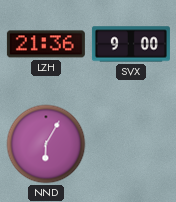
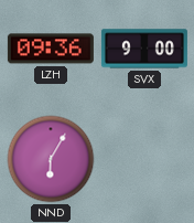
LZH: 21:36 -> 09:36
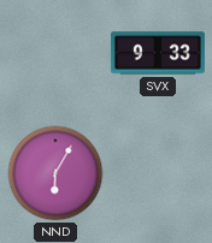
LZH: 09:36 -> none
SVX: 9:00 -> 9:33
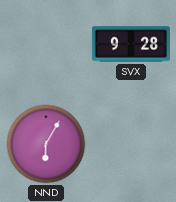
SVX: 9:33 -> 9:28
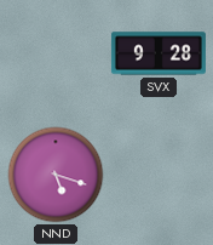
NND: 6:05 -> 5:18
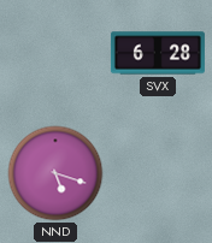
SVX: 9:28 -> 6:28
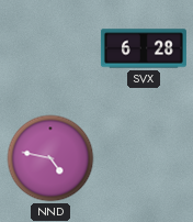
NND: 5:18 -> 4:47
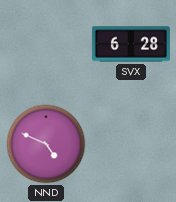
NND: 4:47 -> 4:49
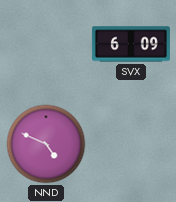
SVX: 6:28 -> 6:09
